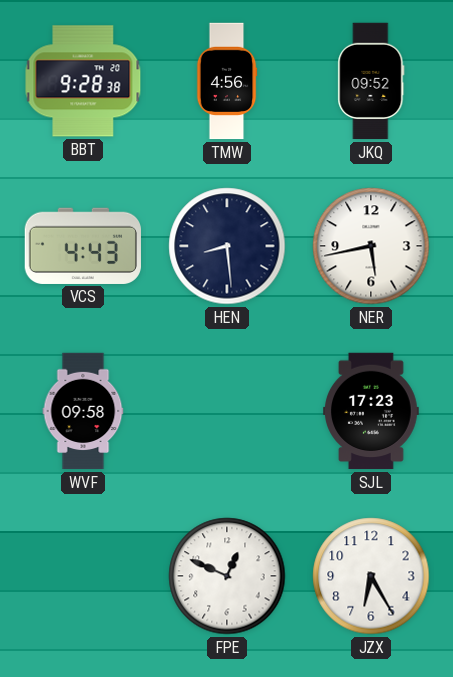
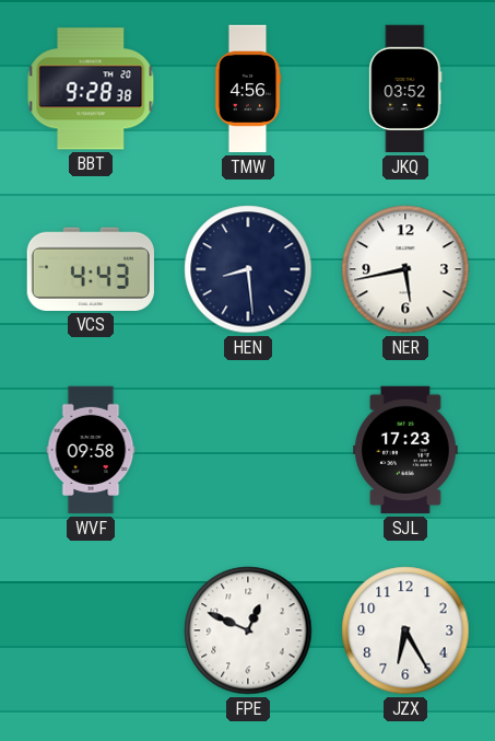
JKQ: 09:52 -> 03:52
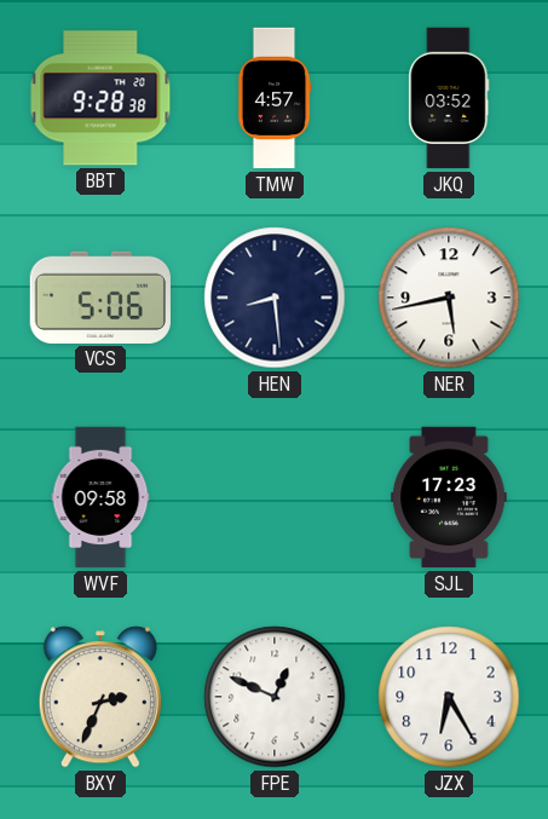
TMW: 4:56 -> 4:57
VCS: 4:43 -> 5:06
BXY: none -> 2:34
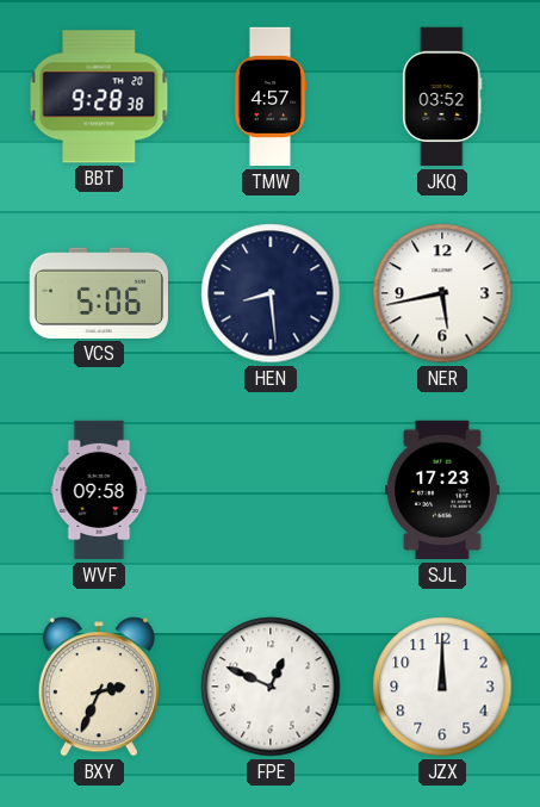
JZX: 6:25 -> 12:00
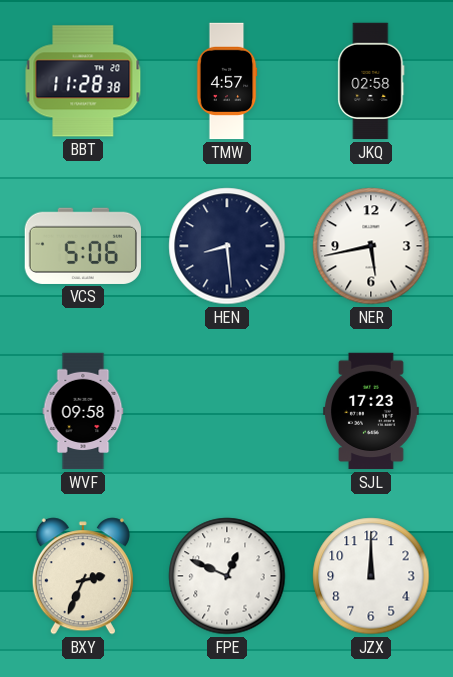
BBT: 9:28 -> 11:28
JKQ: 03:52 -> 02:58
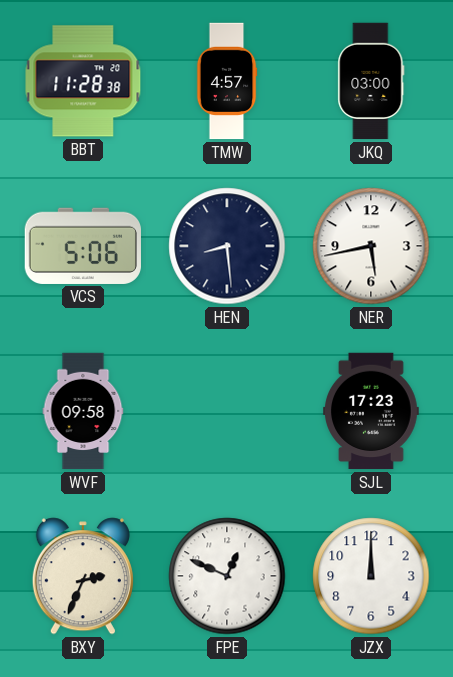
JKQ: 02:58 -> 03:00
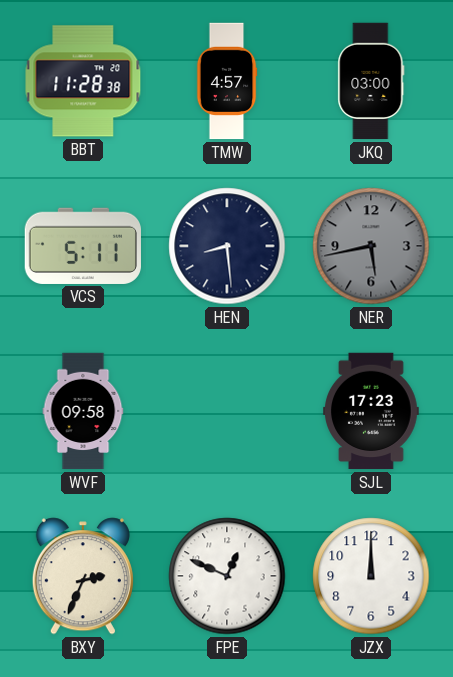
VCS: 5:06 -> 5:11
NER dial: white -> grey
